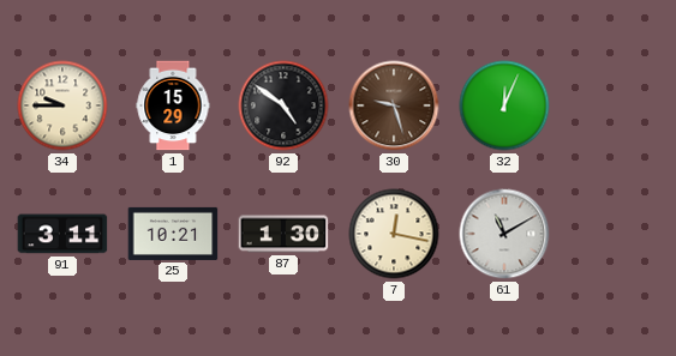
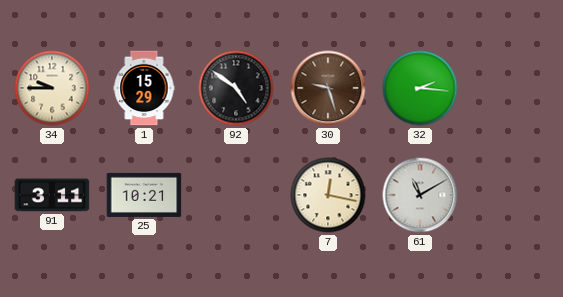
32: 12:04 -> 2:16
87: 1:30 -> none
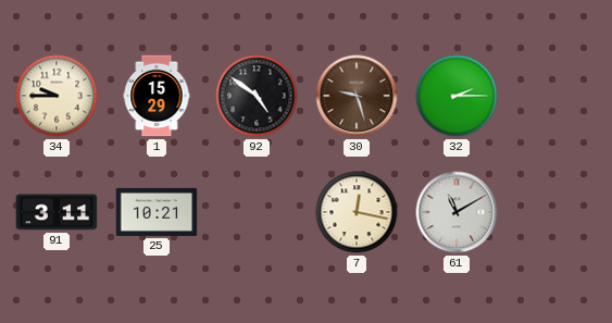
32: 2:16 -> 2:15
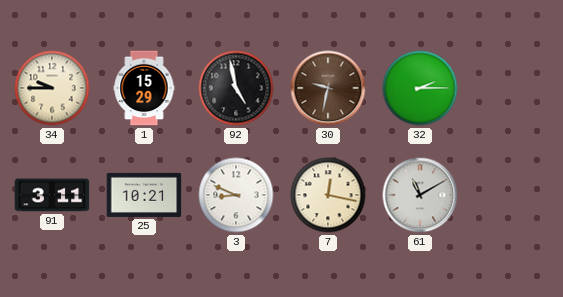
92: 4:51 -> 4:58
30: 9:27 -> 9:32
3: none -> 8:49
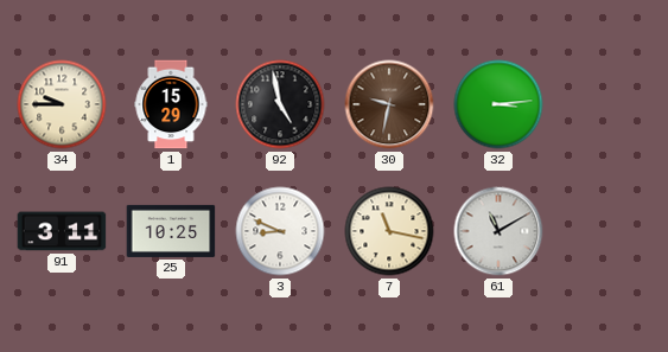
32: 2:15 -> 3:14
25: 10:21 -> 10:25
7: 12:17 -> 11:17
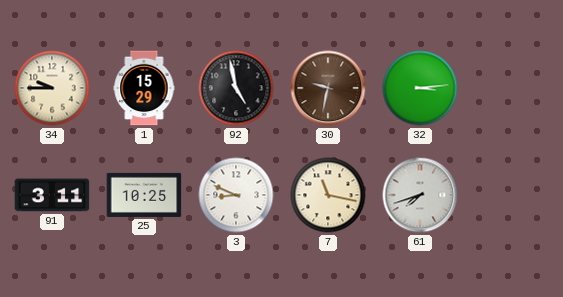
61: 11:10 -> 7:42
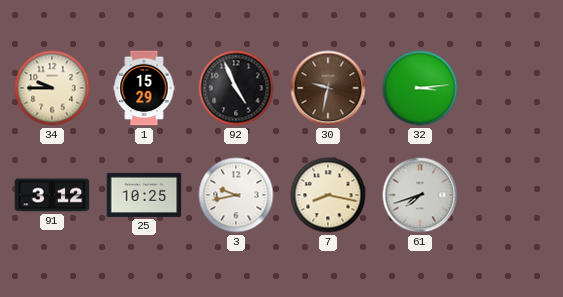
92: 4:58 -> 4:56
91: 3:11 -> 3:12
3: 8:49 -> 9:43
7: 11:17 -> 8:17
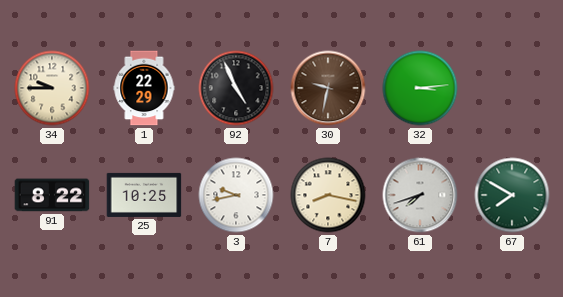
1: 15:29 -> 22:29
91: 3:12 -> 8:22
67: none -> 7:50
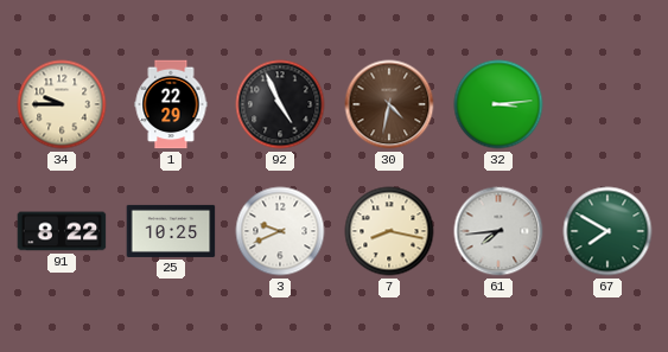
30: 9:32 -> 4:32
3: 9:43 -> 9:41
61: 7:42 -> 7:44
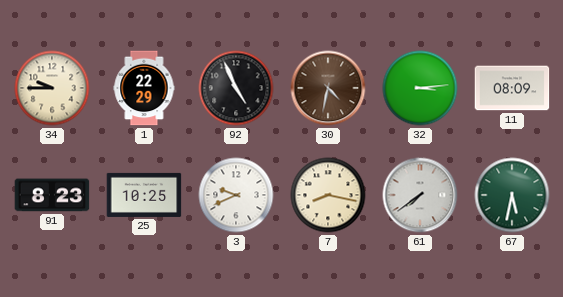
11: none -> 08:09
91: 8:22 -> 8:23
61: 7:44 -> 7:39
67: 7:50 -> 5:32
